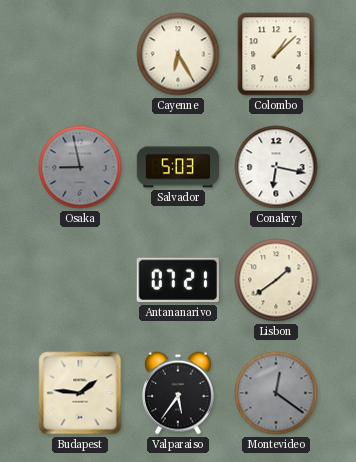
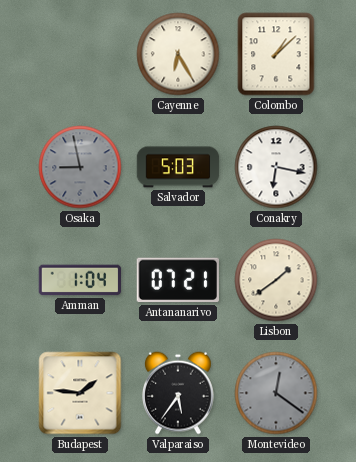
Amman: none -> 1:04
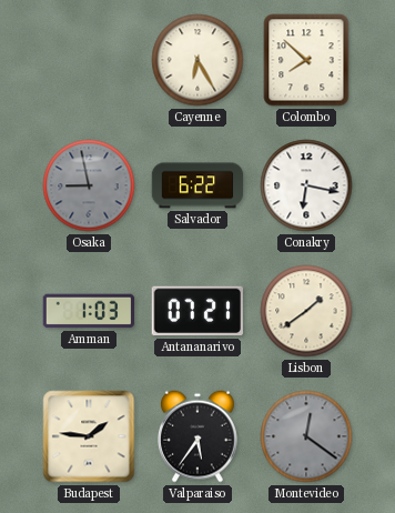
Colombo: 1:08 -> 7:52
Salvador: 5:03 -> 6:22
Amman: 1:04 -> 1:03
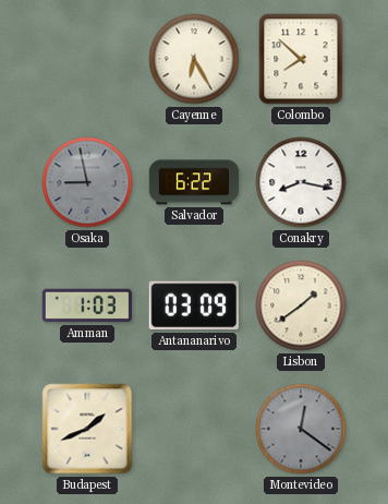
Conakry: 6:17 -> 8:17
Antananarivo: 07:21 -> 03:09
Budapest: 1:46 -> 1:41
Valparaiso: 5:36 -> none
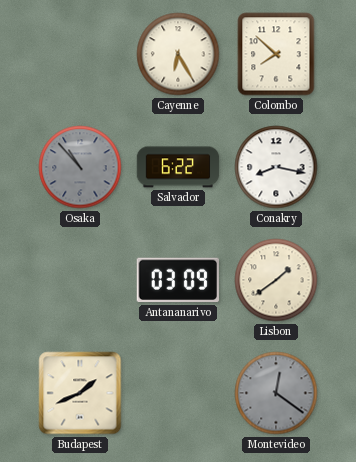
Osaka: 8:58 -> 10:53
Amman: 1:03 -> none
